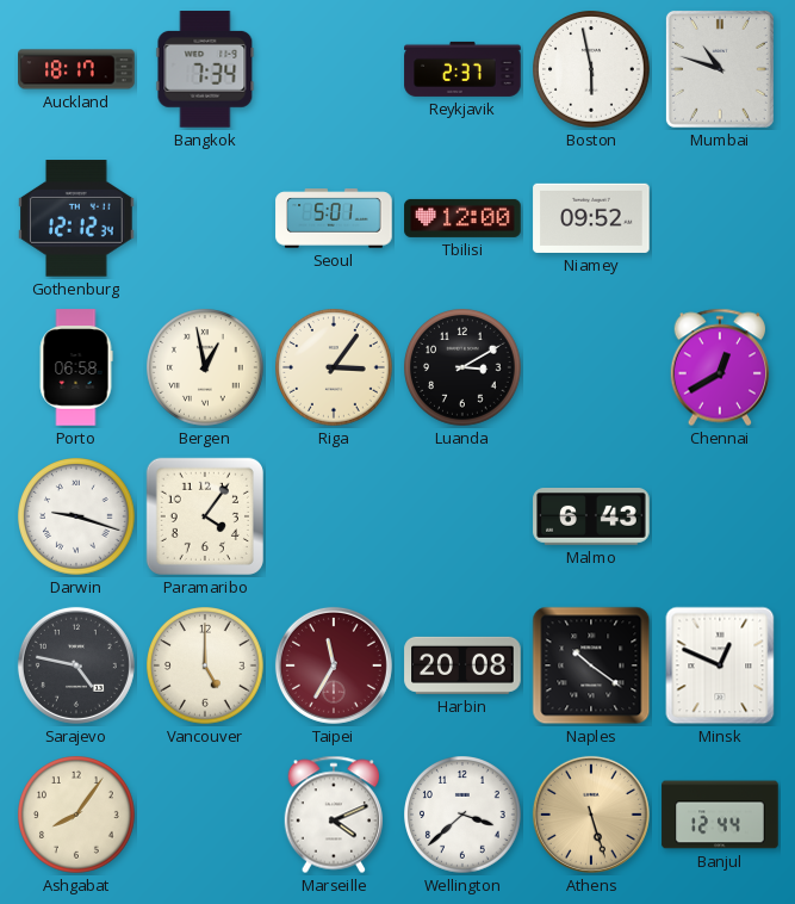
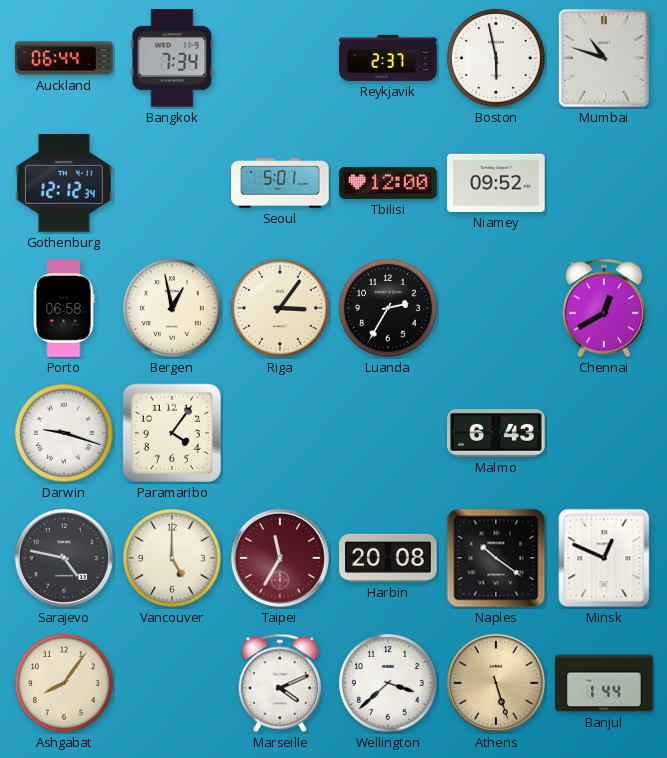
Auckland: 18:17 -> 06:44
Luanda: 3:10 -> 2:35
Banjul: 12:44 -> 1:44
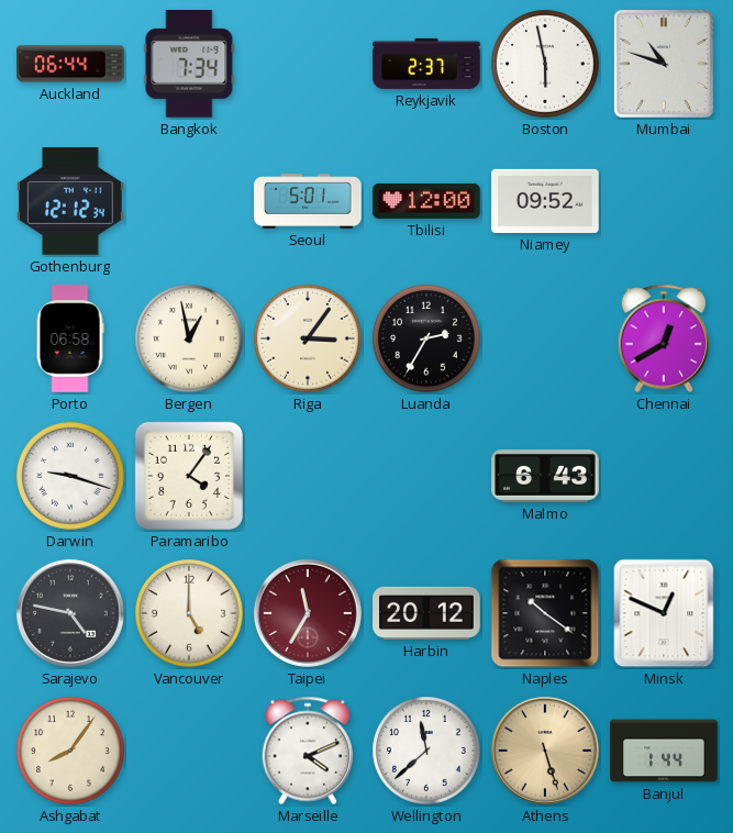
Harbin: 20:08 -> 20:12
Wellington: 3:38 -> 11:38
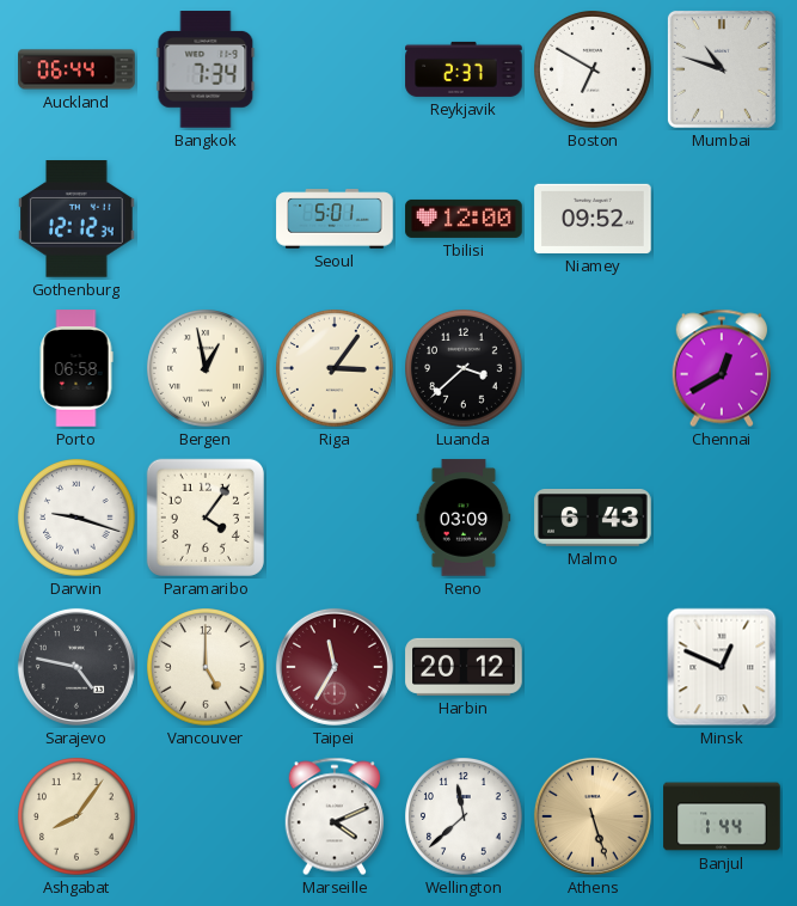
Boston: 5:58 -> 6:50
Luanda: 2:35 -> 3:38
Reno: none -> 03:09
Naples: 10:21 -> none
